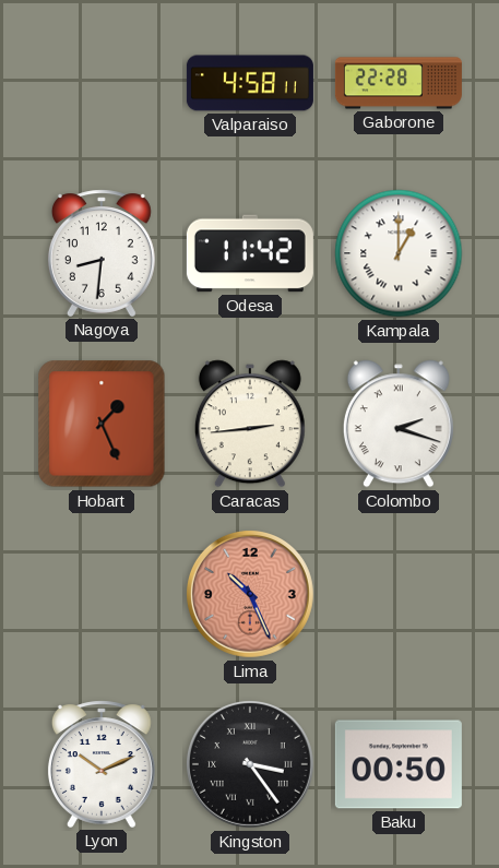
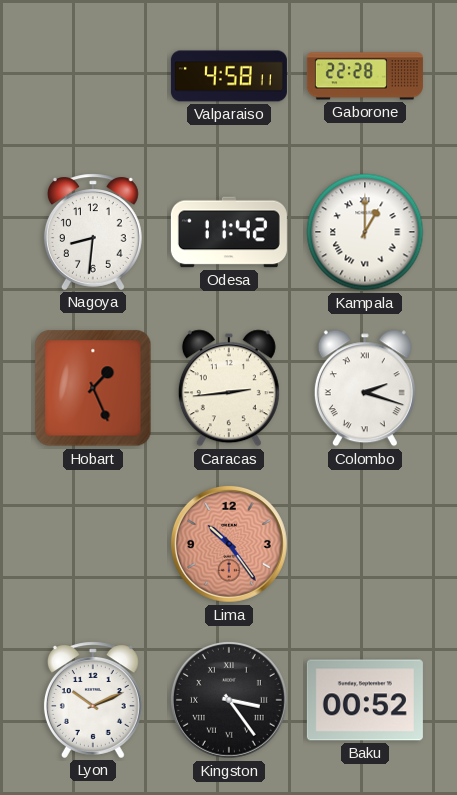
Lima: 10:26 -> 10:24
Baku: 00:50 -> 00:52
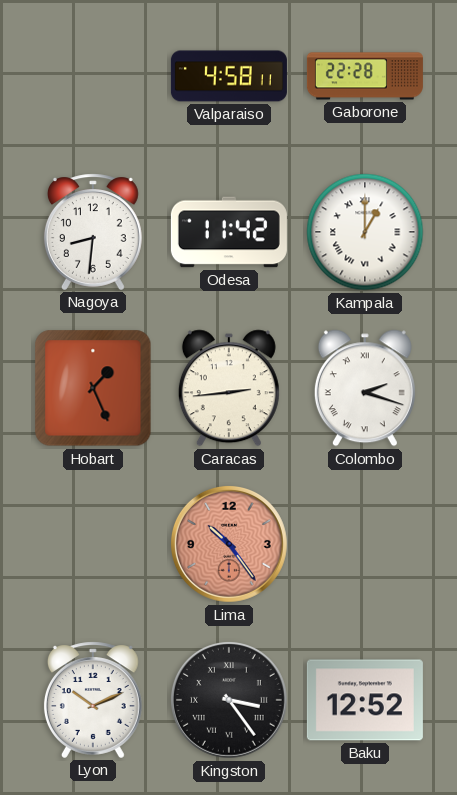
Baku: 00:52 -> 12:52
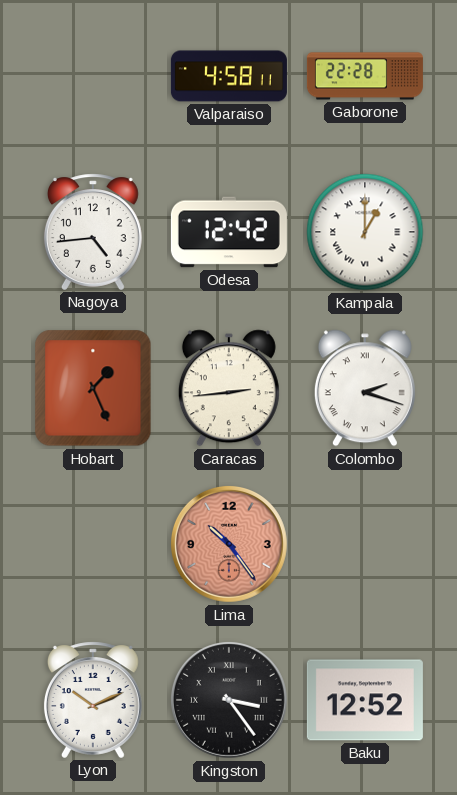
Nagoya: 8:31 -> 4:44
Odesa: 11:42 -> 12:42
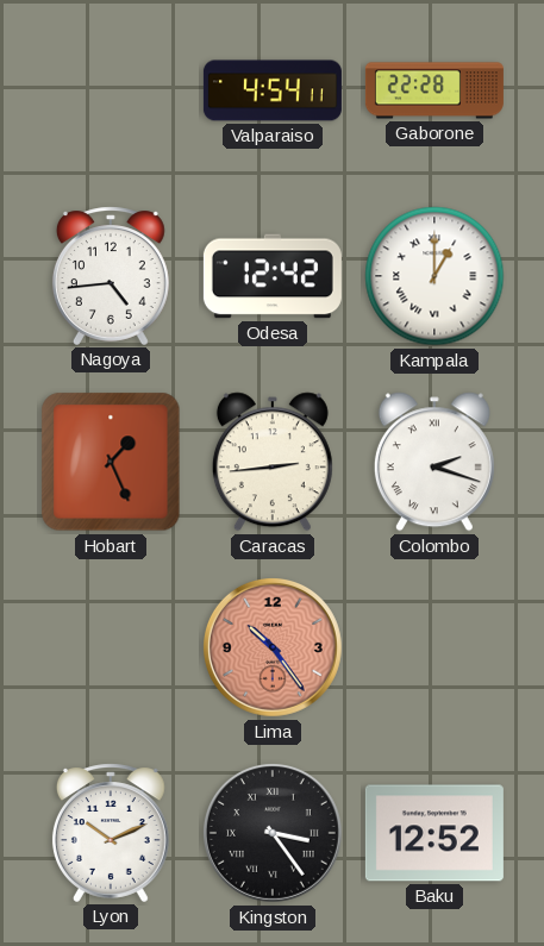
Valparaiso: 4:58 -> 4:54
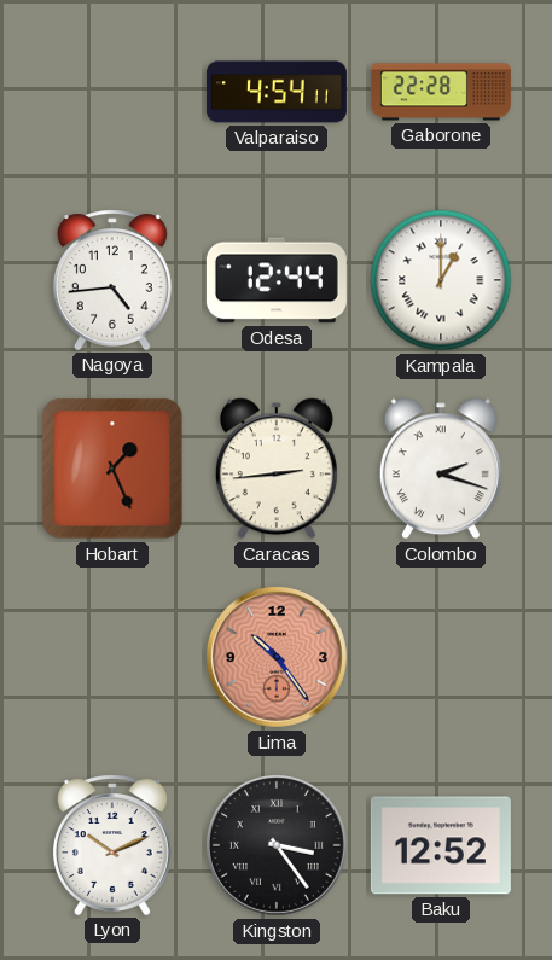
Odesa: 12:42 -> 12:44
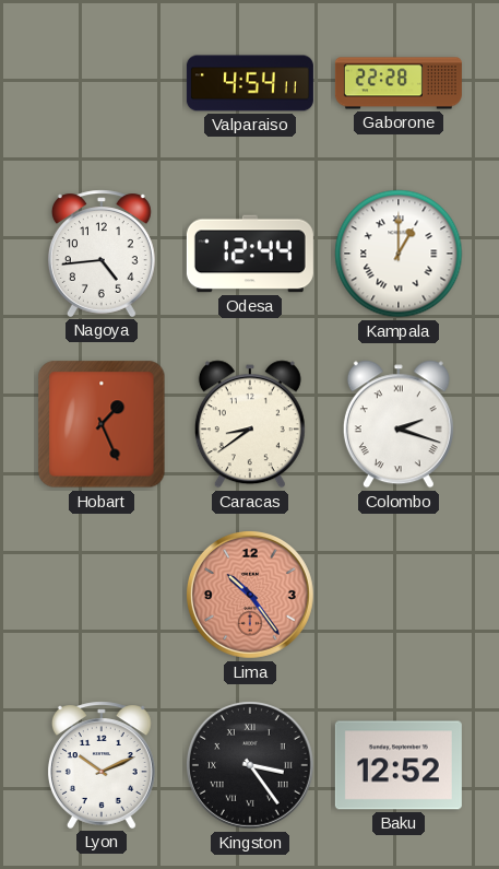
Caracas: 2:44 -> 8:39
